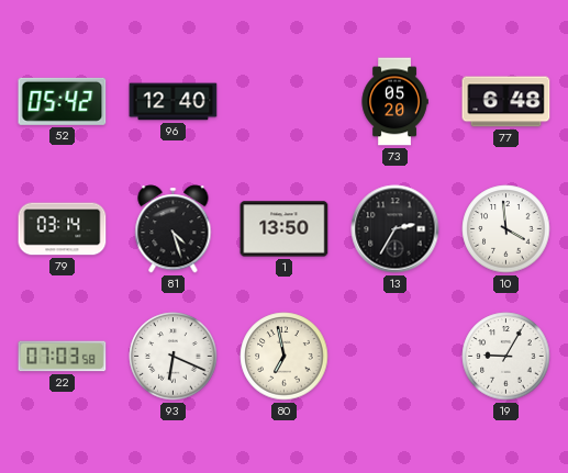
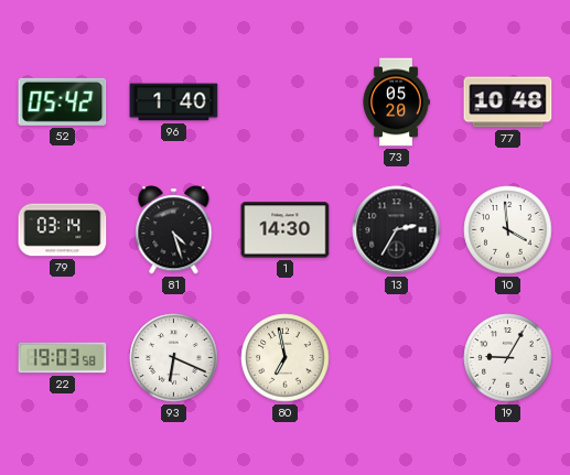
96: 12:40 -> 1:40
77: 6:48 -> 10:48
1: 13:50 -> 14:30
22: 07:03 -> 19:03
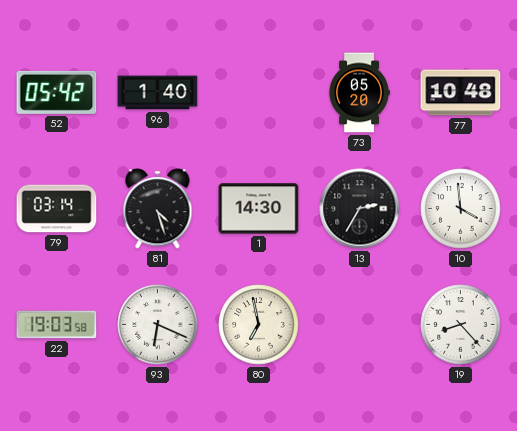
19: 9:05 -> 8:23
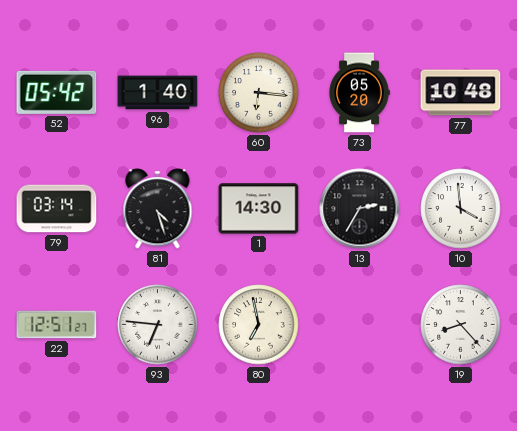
60: none -> 6:16
22: 19:03 -> 12:51
93: 6:19 -> 6:46
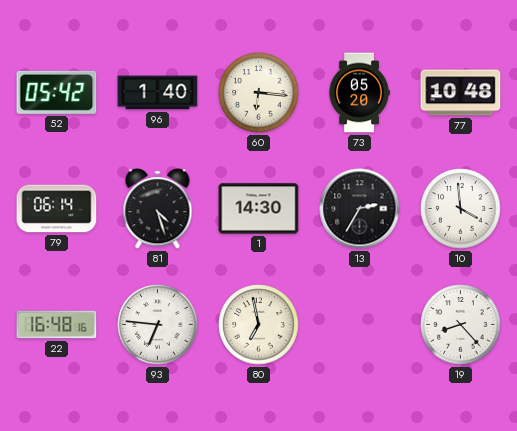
79: 03:14 -> 06:14
22: 12:51 -> 16:48
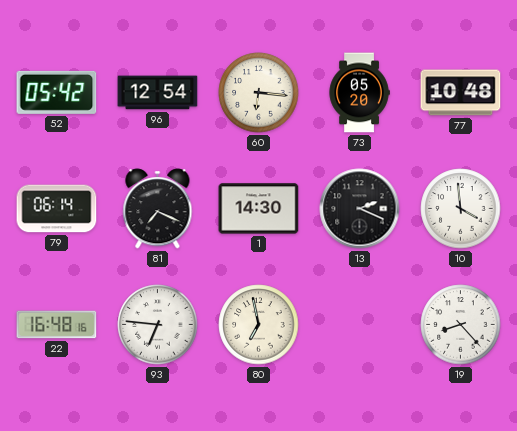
96: 1:40 -> 12:54
81: 4:27 -> 7:19
13: 2:35 -> 2:19
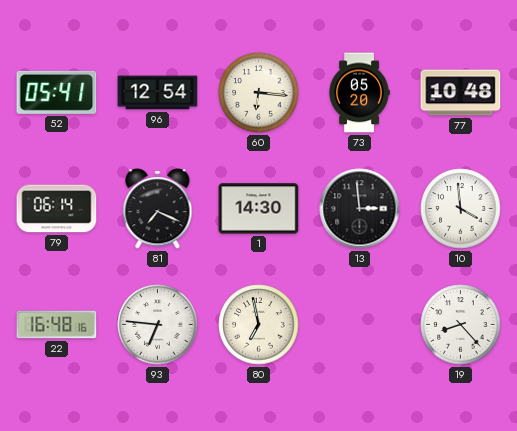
52: 05:42 -> 05:41
13: 2:19 -> 2:59
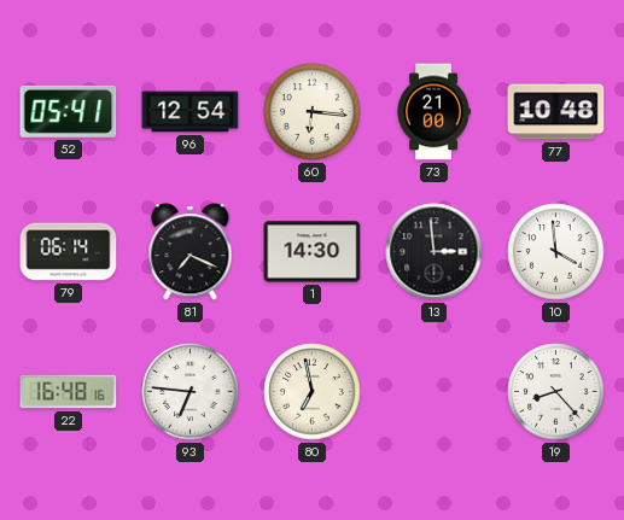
73: 05:20 -> 21:00
